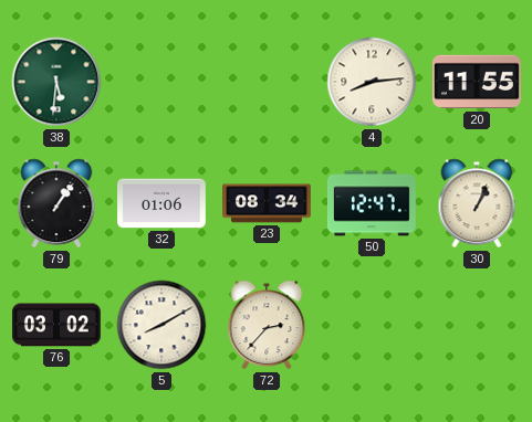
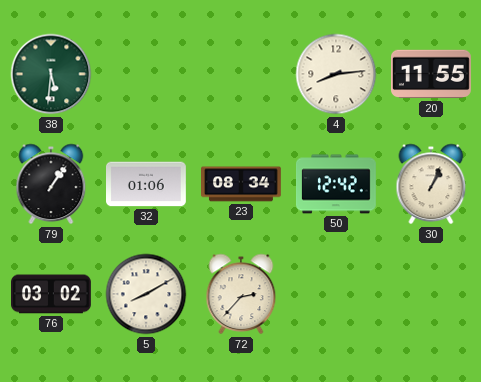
50: 12:47 -> 12:42
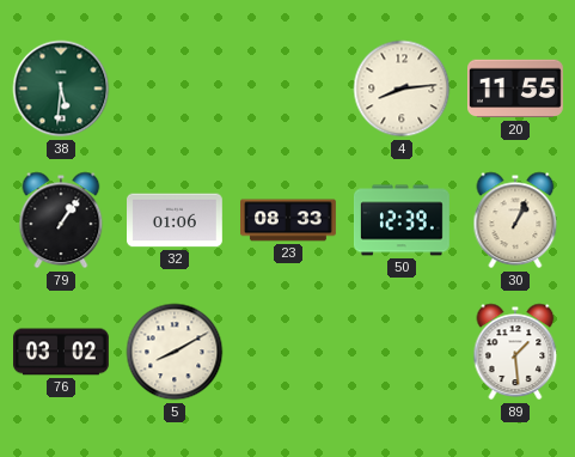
23: 08:34 -> 08:33
50: 12:42 -> 12:39
72: 2:37 -> none
89: none -> 1:29
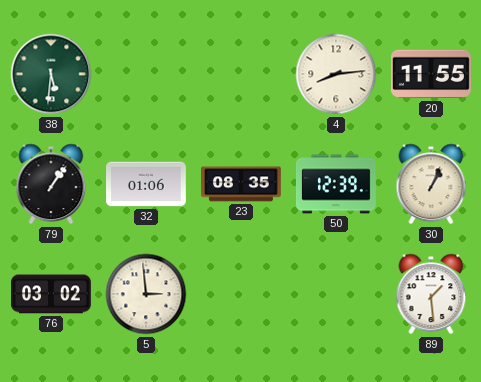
23: 08:33 -> 08:35
5: 8:10 -> 2:59
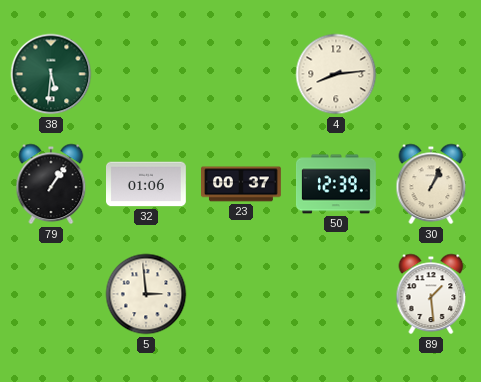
20: 11:55 -> none
23: 08:35 -> 00:37
76: 03:02 -> none
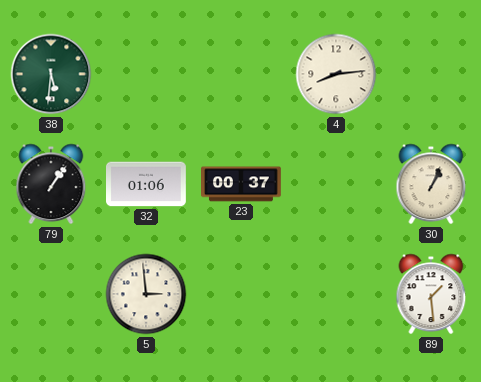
50: 12:39 -> none
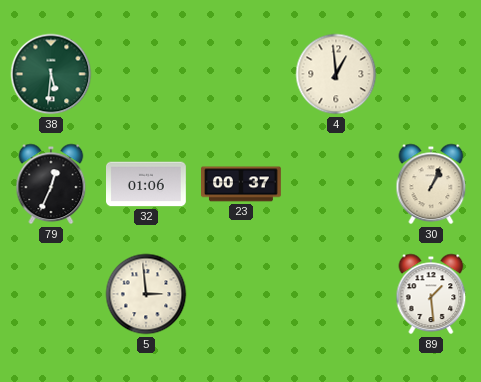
4: 8:14 -> 12:59
79: 1:06 -> 12:34
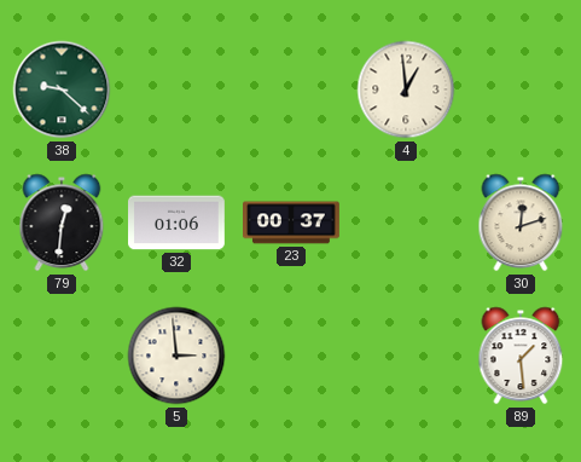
38: 5:31 -> 9:22
79: 12:34 -> 12:31
30: 1:04 -> 12:12
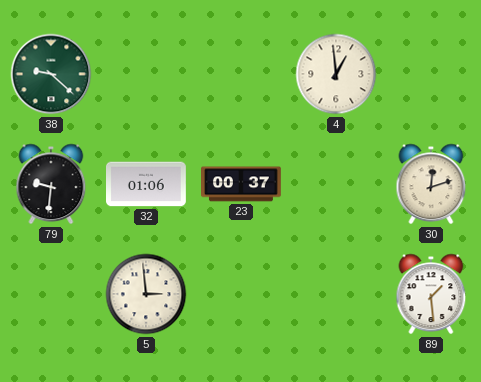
79: 12:31 -> 9:31
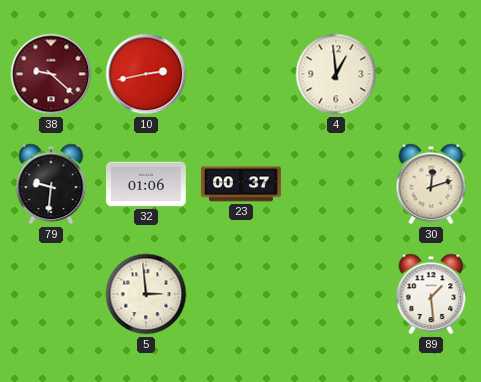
38 dial: green -> burgundy
10: none -> 2:43
